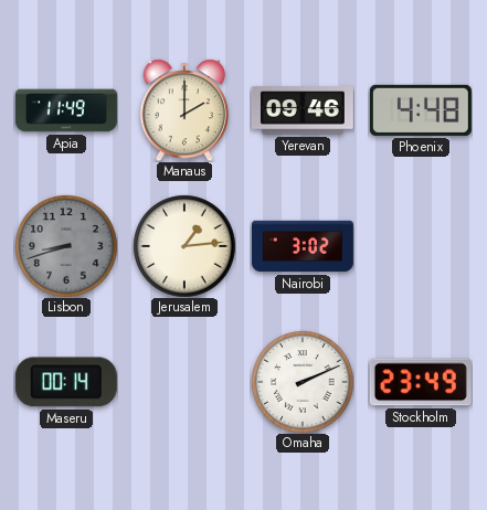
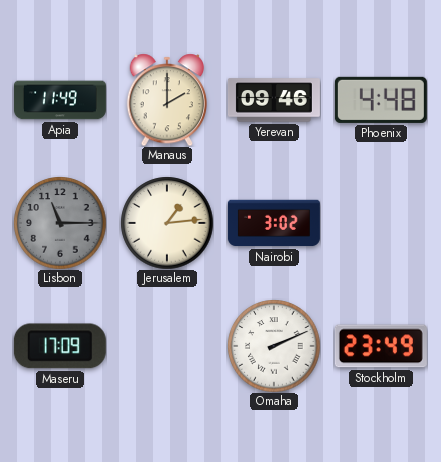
Lisbon: 8:42 -> 11:15
Maseru: 00:14 -> 17:09
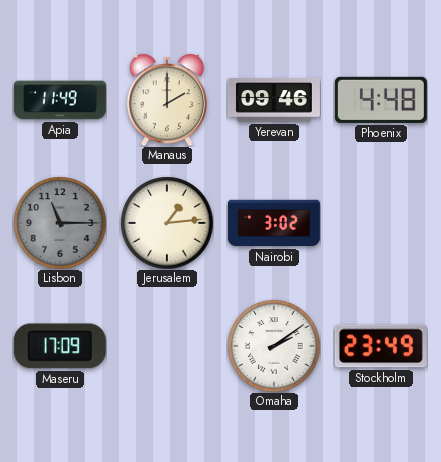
Omaha: 2:11 -> 2:09
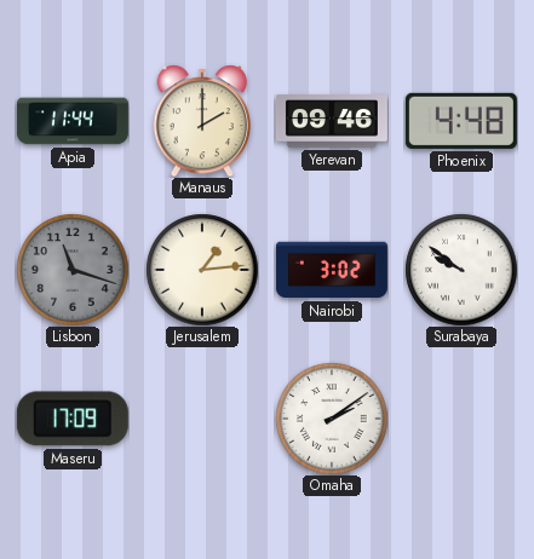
Apia: 11:49 -> 11:44
Lisbon: 11:15 -> 11:18
Surabaya: none -> 9:51
Stockholm: 23:49 -> none
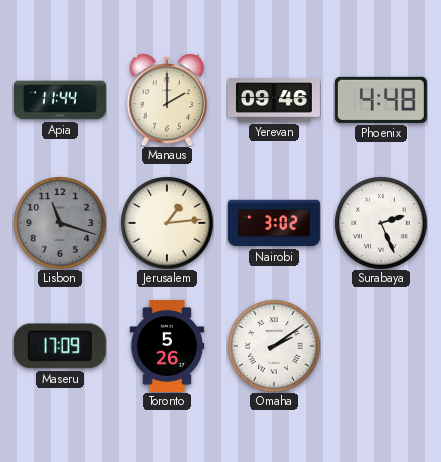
Surabaya: 9:51 -> 2:26
Toronto: none -> 5:26
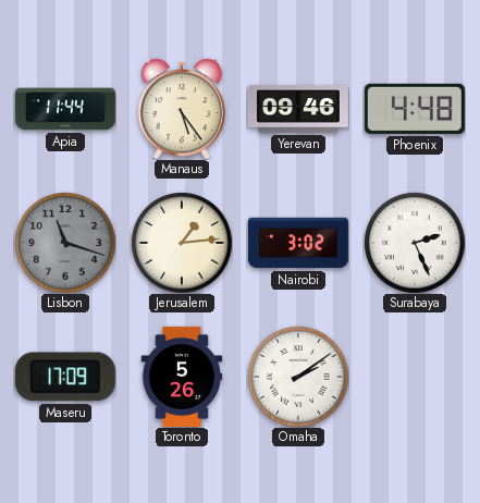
Manaus: 2:00 -> 5:24
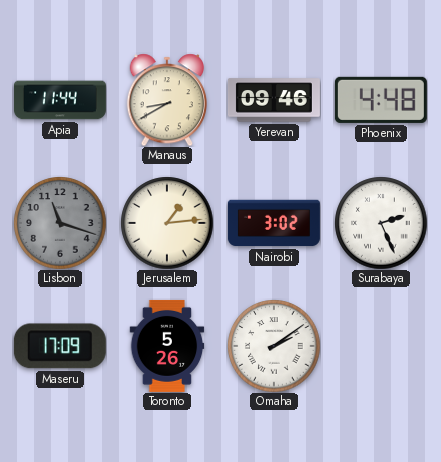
Manaus: 5:24 -> 8:40
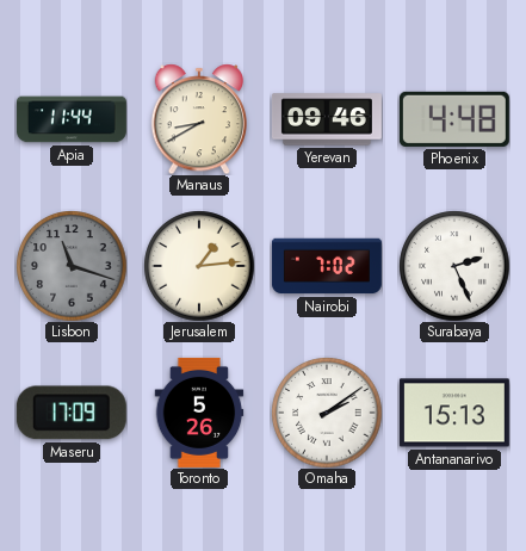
Nairobi: 3:02 -> 7:02
Antananarivo: none -> 15:13
